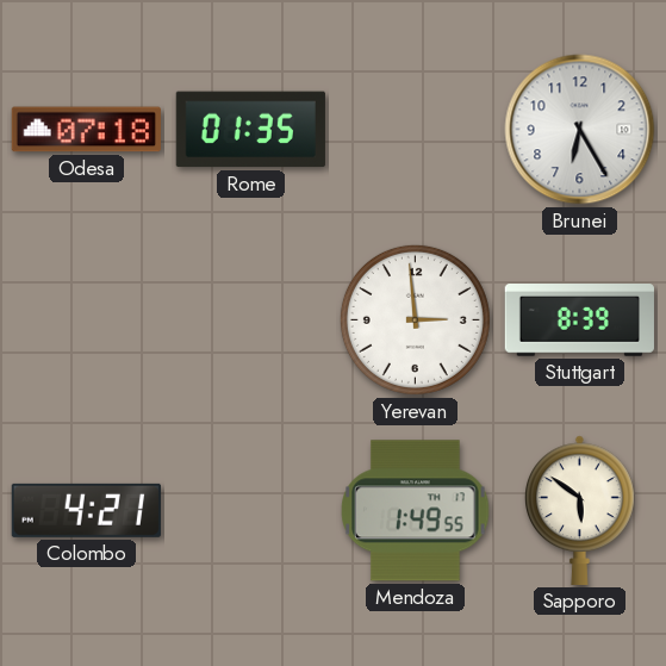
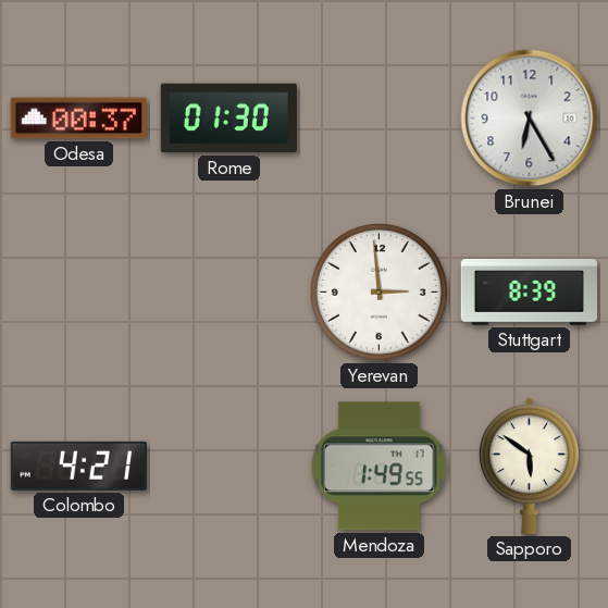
Odesa: 07:18 -> 00:37
Rome: 01:35 -> 01:30
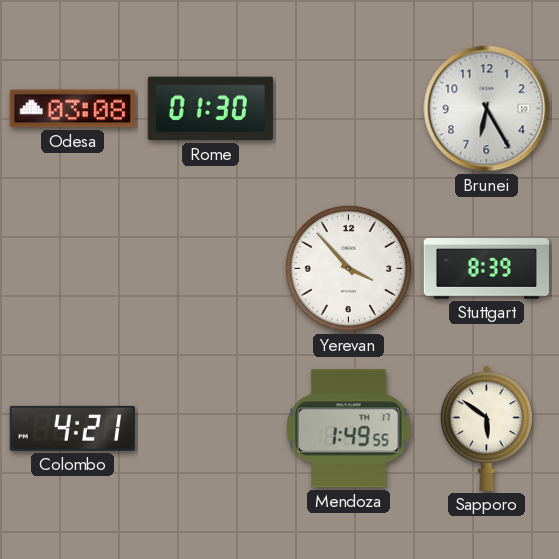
Odesa: 00:37 -> 03:08
Yerevan: 2:59 -> 3:53
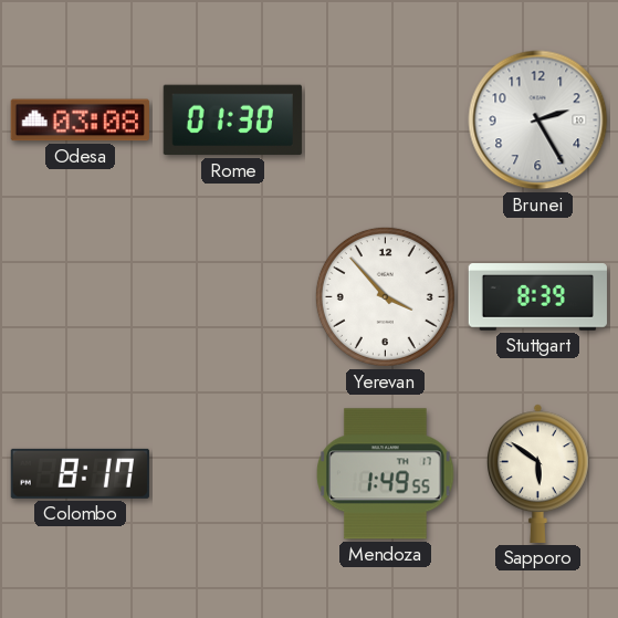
Brunei: 6:25 -> 2:25
Colombo: 4:21 -> 8:17
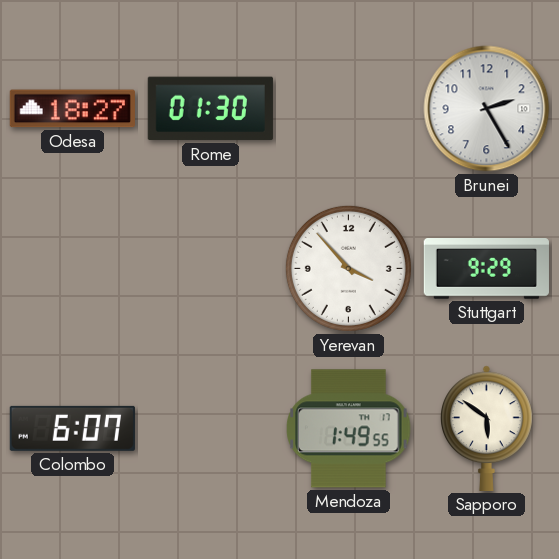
Odesa: 03:08 -> 18:27
Stuttgart: 8:39 -> 9:29
Colombo: 8:17 -> 6:07
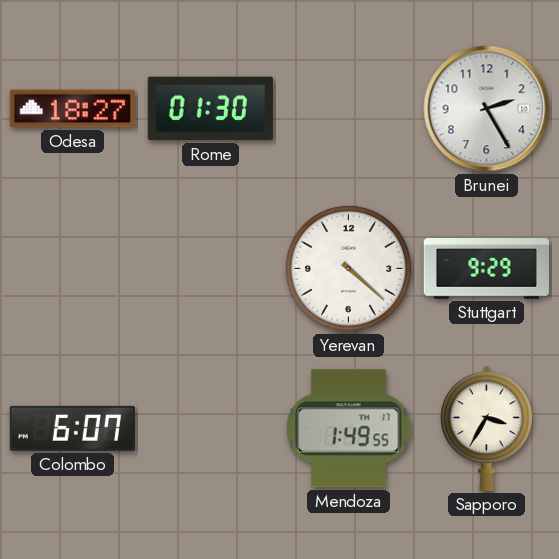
Yerevan: 3:53 -> 4:22
Sapporo: 5:51 -> 3:35
